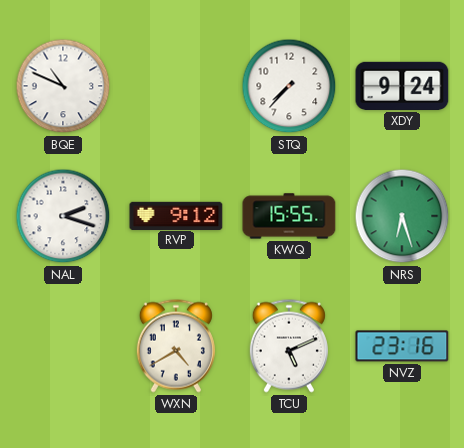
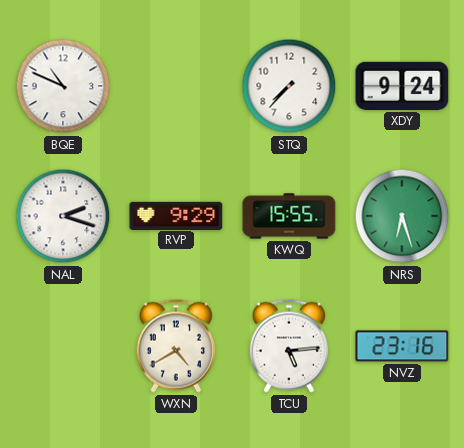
RVP: 9:12 -> 9:29
TCU: 5:11 -> 5:14
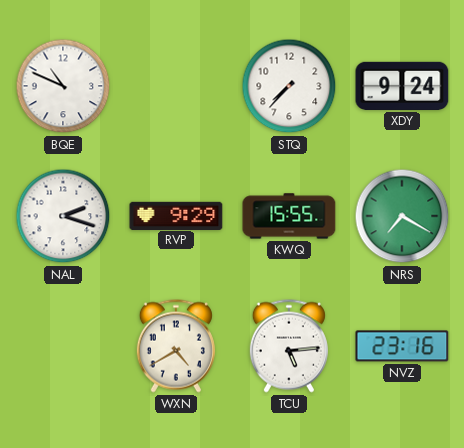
NRS: 6:27 -> 7:20
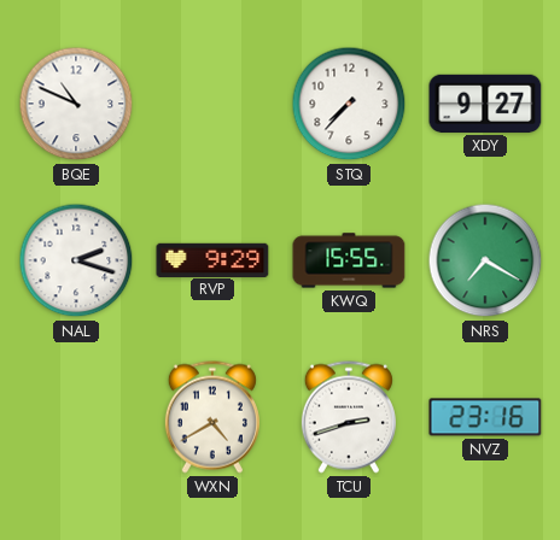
XDY: 9:24 -> 9:27
TCU: 5:14 -> 2:42
